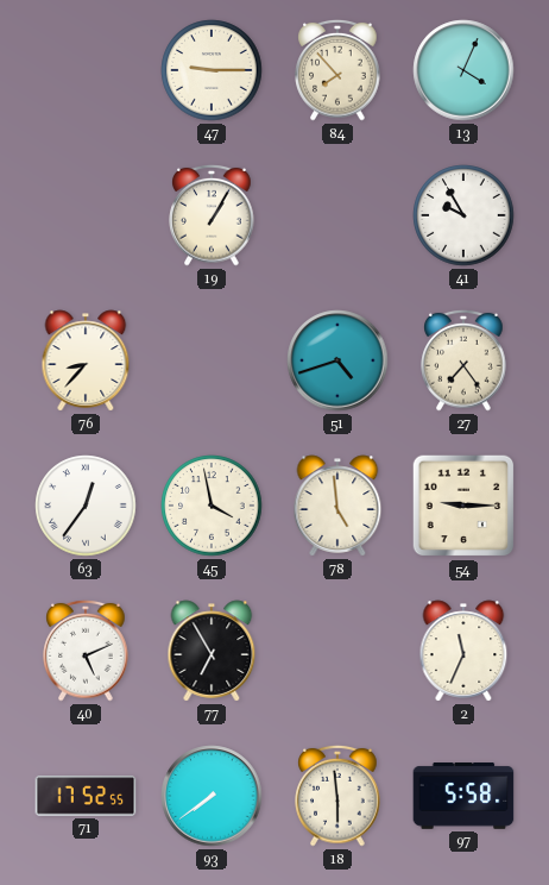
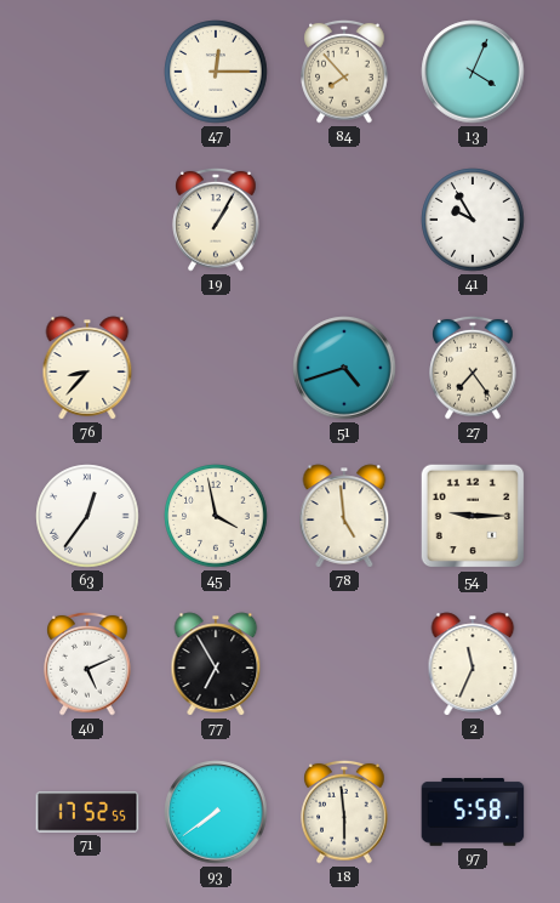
47: 9:15 -> 12:15
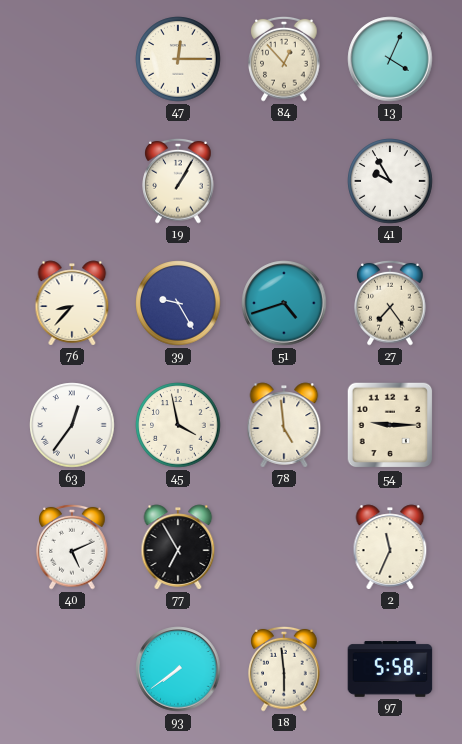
84: 7:53 -> 12:53
39: none -> 9:25
71: 17:52 -> none
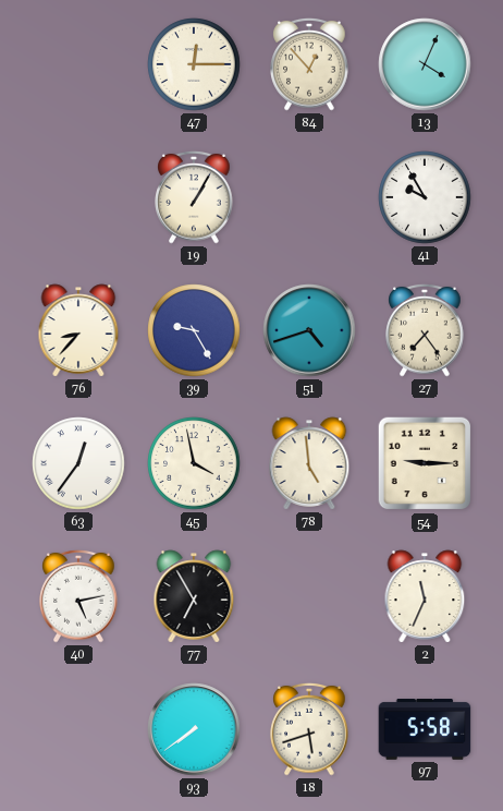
40: 5:11 -> 5:13
18: 5:59 -> 5:42
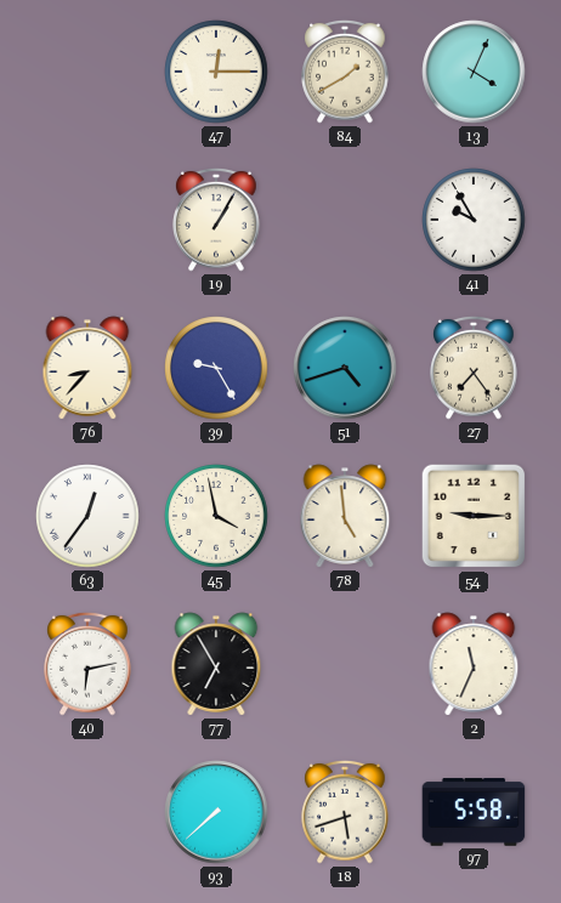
84: 12:53 -> 1:40
40: 5:13 -> 6:13
93: 7:39 -> 7:38
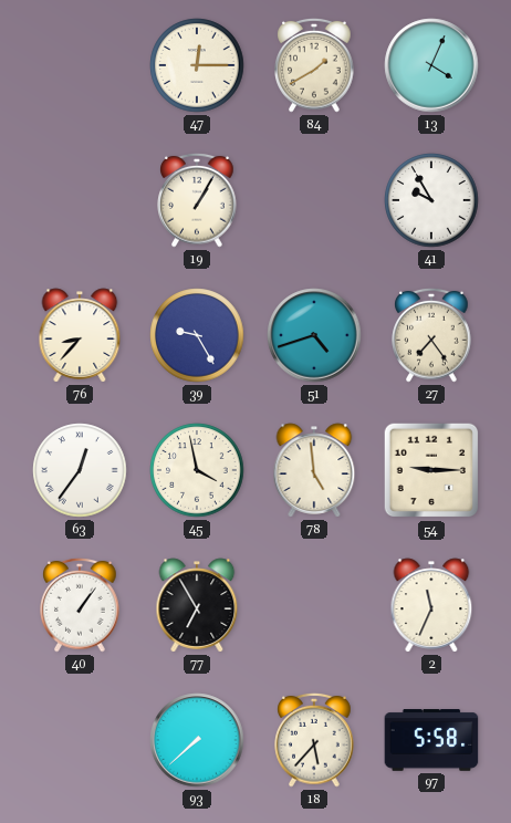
40: 6:13 -> 1:06
18: 5:42 -> 5:37
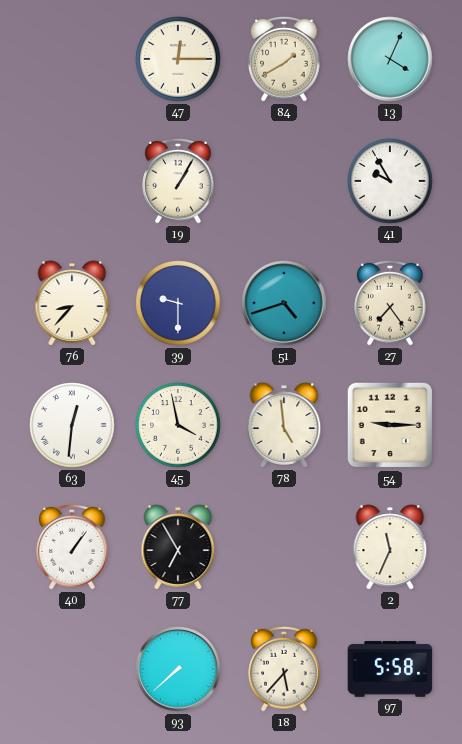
39: 9:25 -> 9:30
63: 12:36 -> 12:31
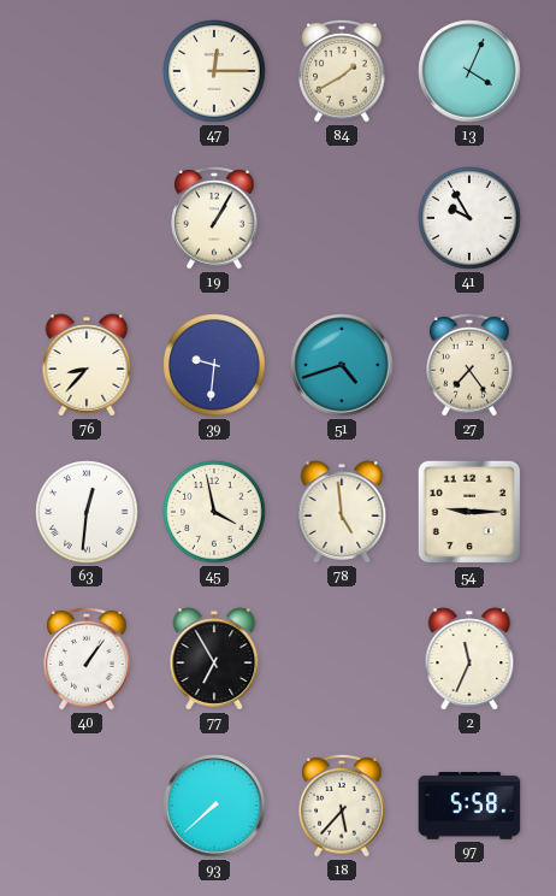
39: 9:30 -> 9:31
